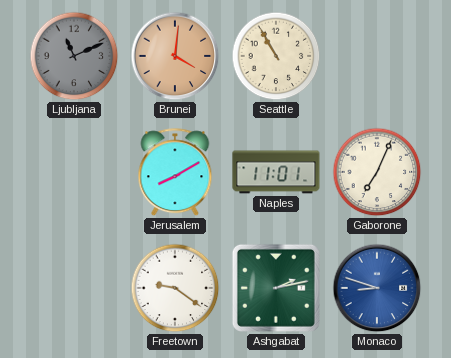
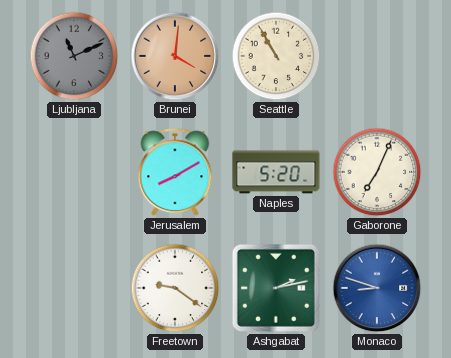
Naples: 11:01 -> 5:20
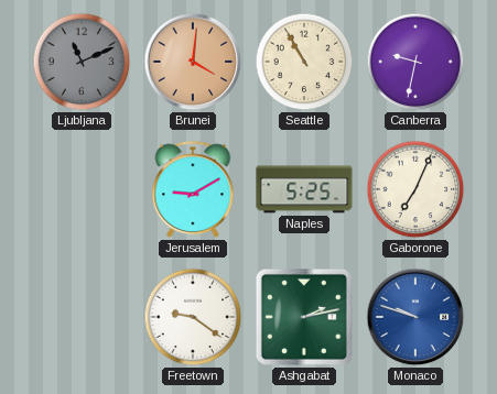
Canberra: none -> 9:32
Jerusalem: 8:10 -> 9:10
Naples: 5:20 -> 5:25
Monaco: 8:48 -> 9:48
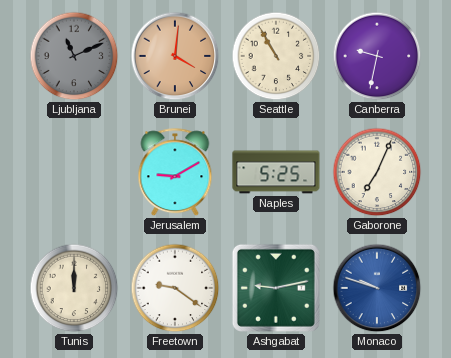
Tunis: none -> 12:00
Ashgabat: 2:13 -> 9:13
